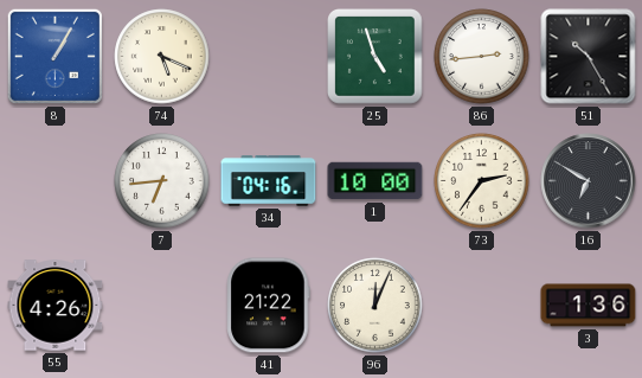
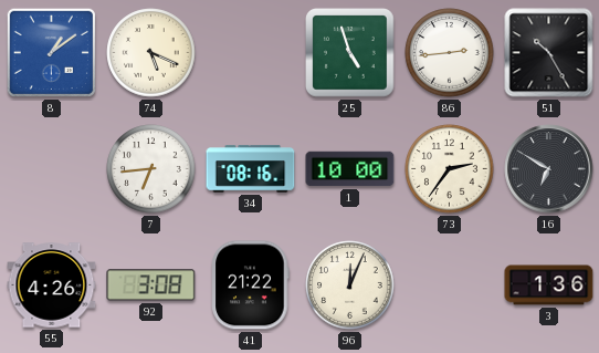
8: 1:05 -> 1:09
34: 04:16 -> 08:16
92: none -> 3:08
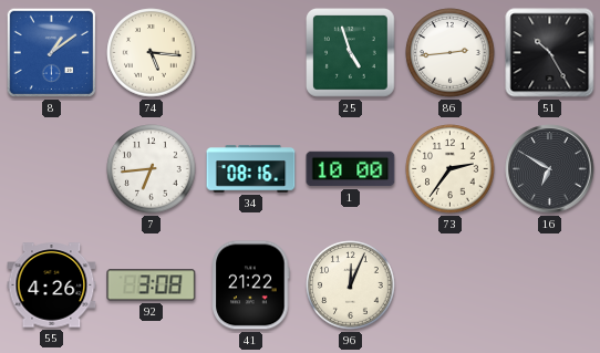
74: 5:19 -> 5:16
3: 1:36 -> none
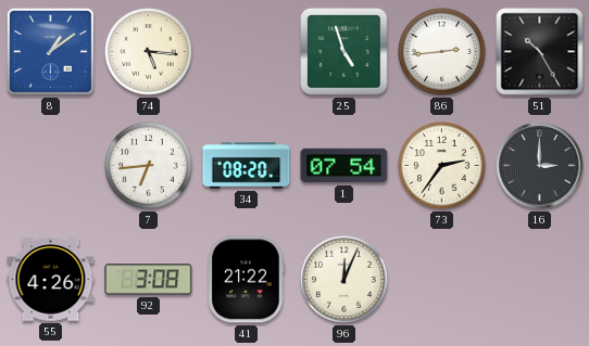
34: 08:16 -> 08:20
1: 10:00 -> 07:54
16: 6:50 -> 3:00
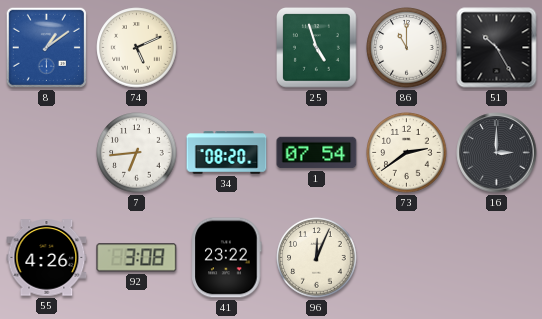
74: 5:16 -> 5:11
86: 2:44 -> 11:00
73: 2:36 -> 2:39
41: 21:22 -> 23:22
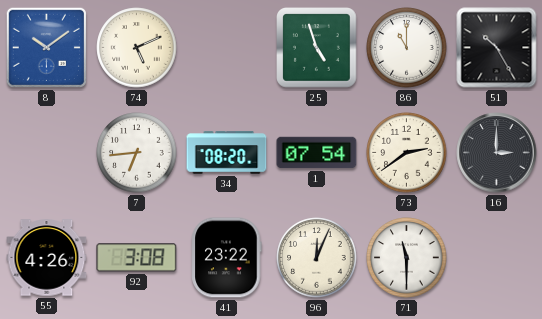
8: 1:09 -> 10:09
71: none -> 11:30
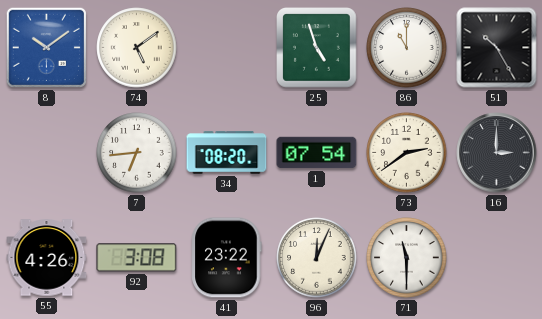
74: 5:11 -> 5:09
